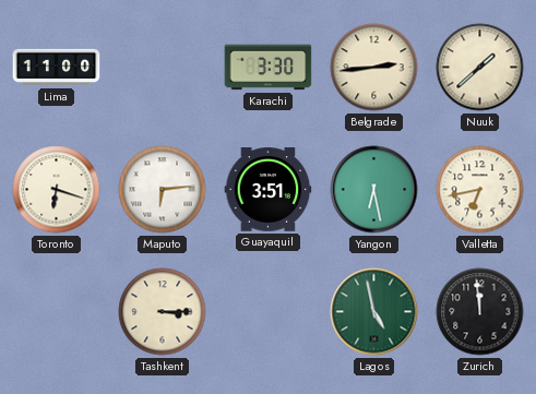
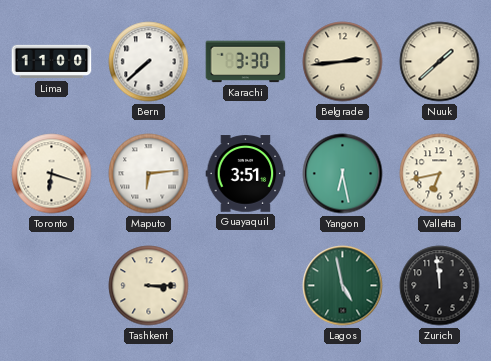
Bern: none -> 7:38
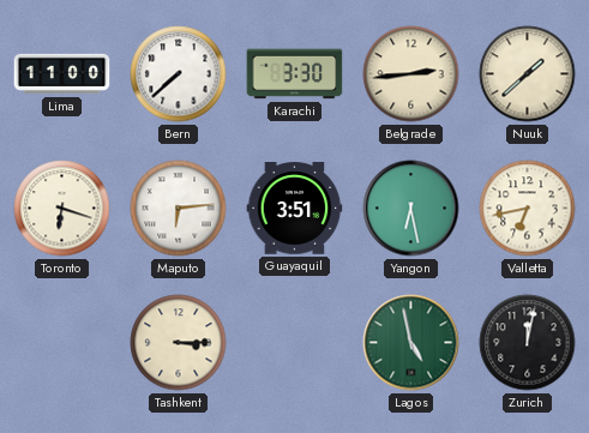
Zurich: 11:59 -> 12:02
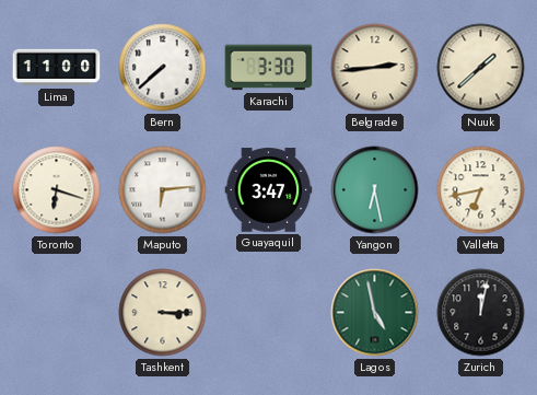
Guayaquil: 3:51 -> 3:47
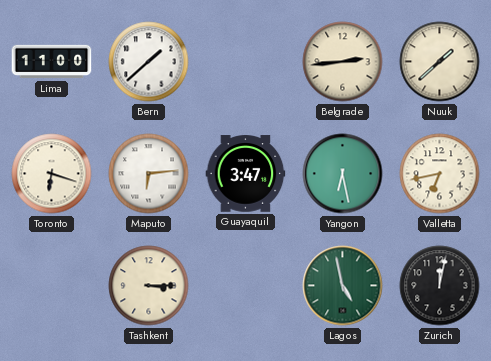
Bern: 7:38 -> 1:38
Karachi: 3:30 -> none
